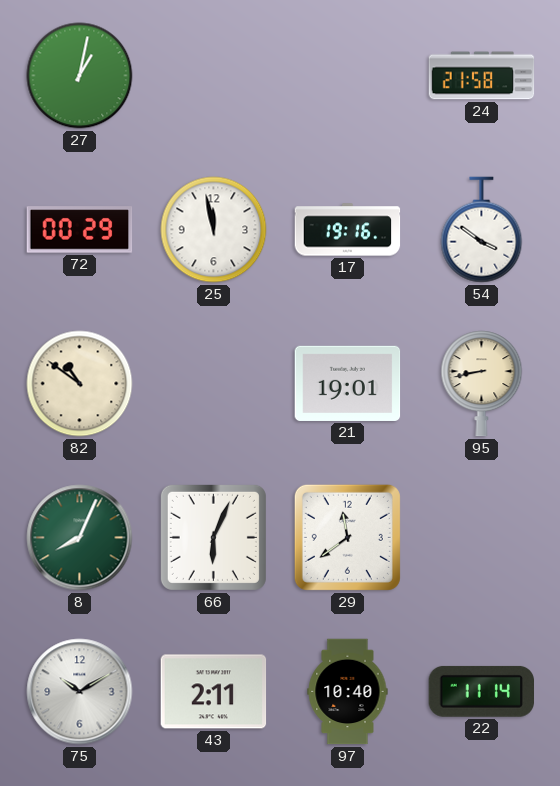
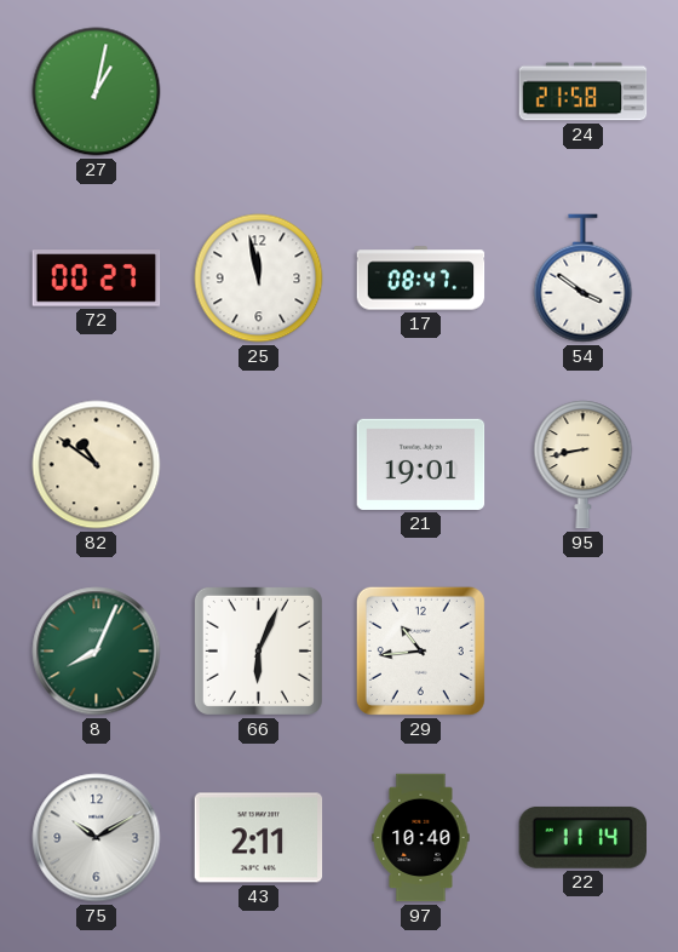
72: 00:29 -> 00:27
17: 19:16 -> 08:47
29: 11:39 -> 10:44
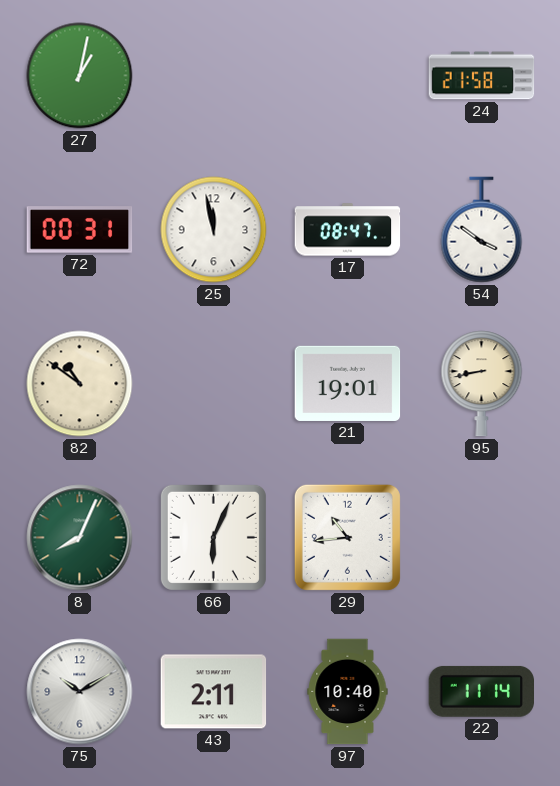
72: 00:27 -> 00:31
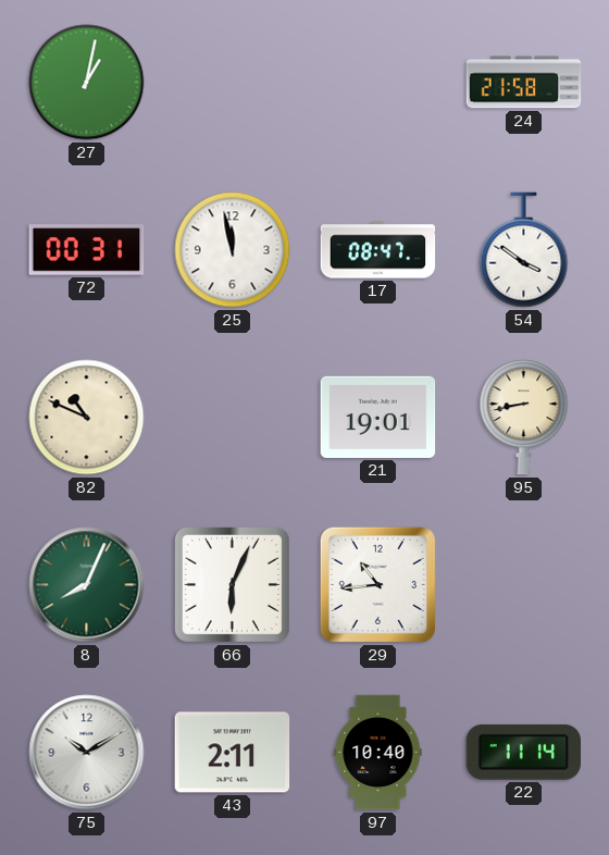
82: 10:51 -> 10:49
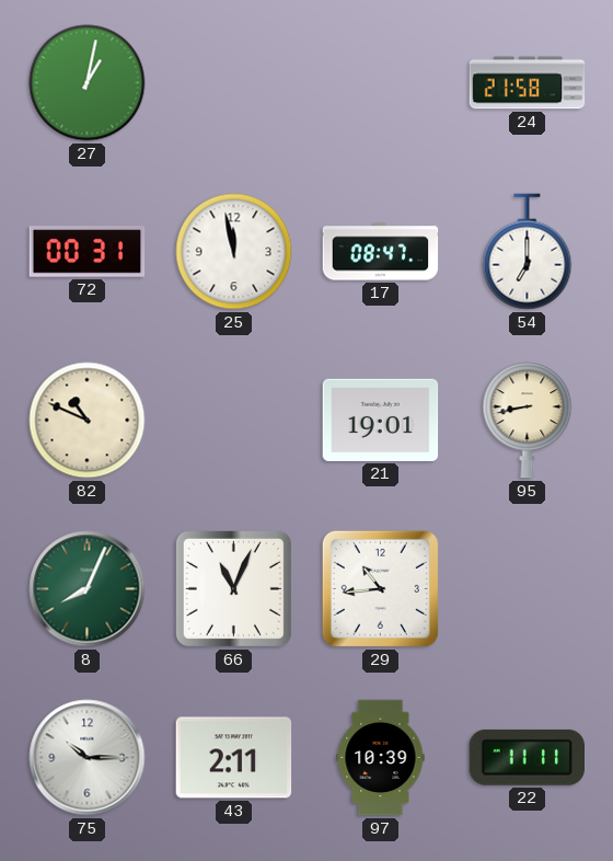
54: 3:51 -> 7:00
66: 6:04 -> 11:04
75: 10:10 -> 10:15
97: 10:40 -> 10:39
22: 11:14 -> 11:11
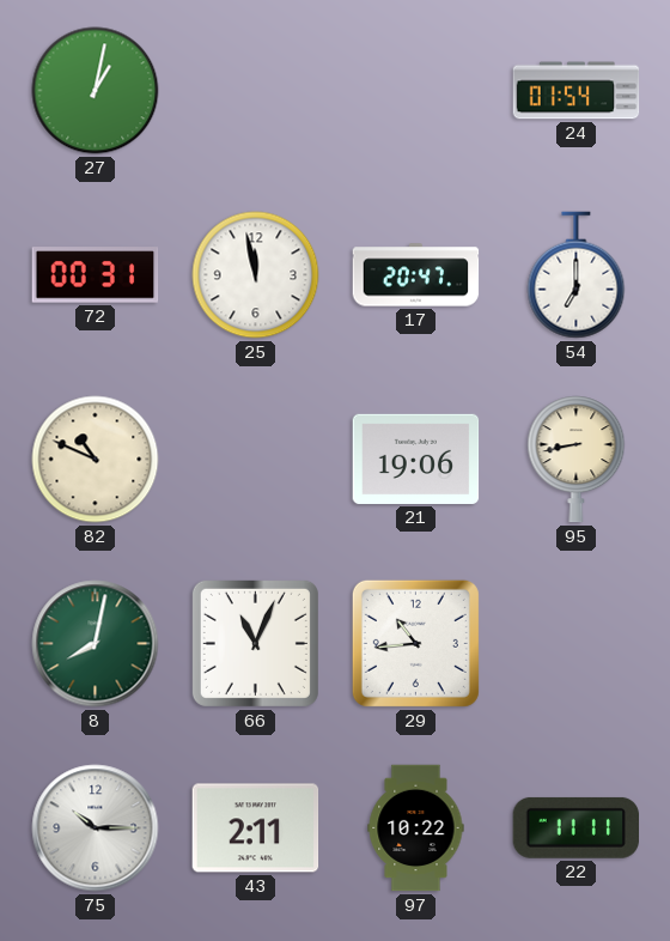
24: 21:58 -> 01:54
17: 08:47 -> 20:47
21: 19:01 -> 19:06
8: 8:04 -> 8:02
97: 10:39 -> 10:22
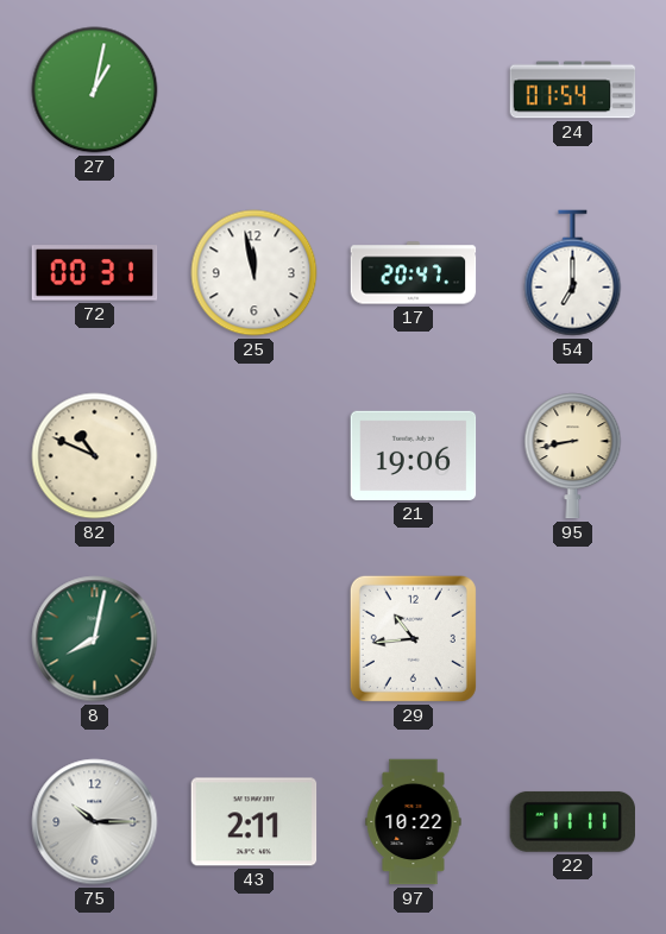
66: 11:04 -> none
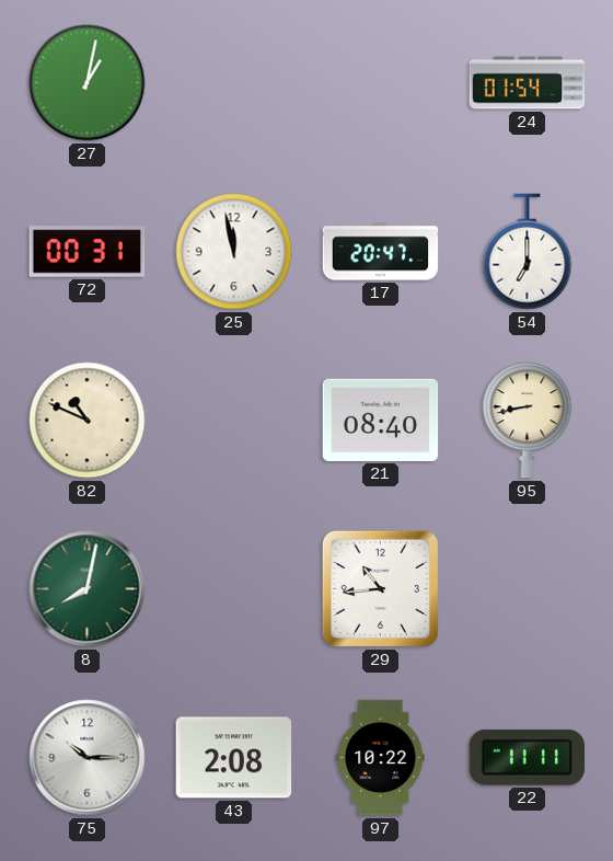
21: 19:06 -> 08:40
43: 2:11 -> 2:08
